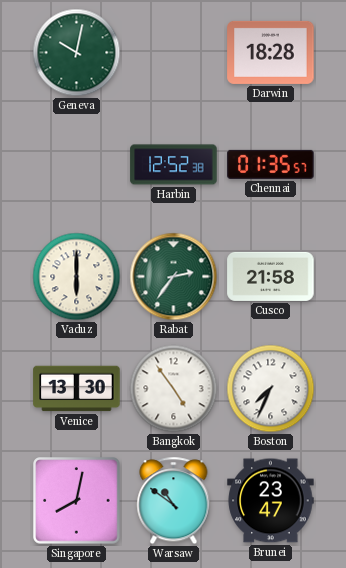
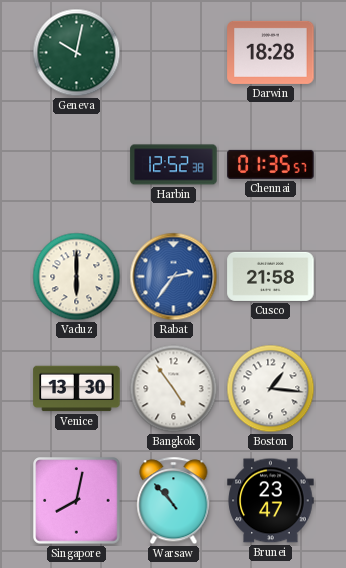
Rabat dial: green -> blue
Boston: 7:34 -> 1:16
Warsaw: 10:51 -> 10:53
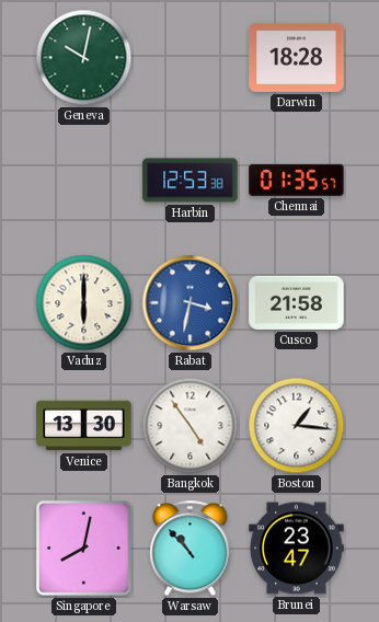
Harbin: 12:52 -> 12:53
Rabat: 2:36 -> 3:32
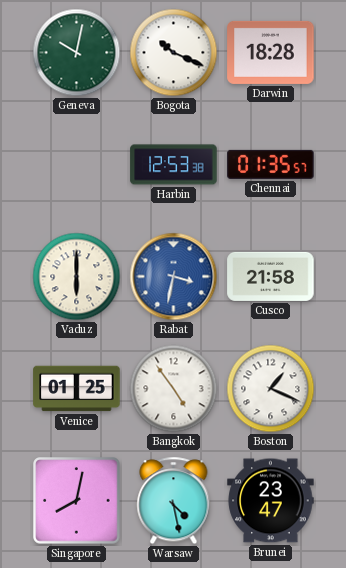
Bogota: none -> 10:19
Venice: 13:30 -> 01:25
Boston: 1:16 -> 1:19
Warsaw: 10:53 -> 4:28
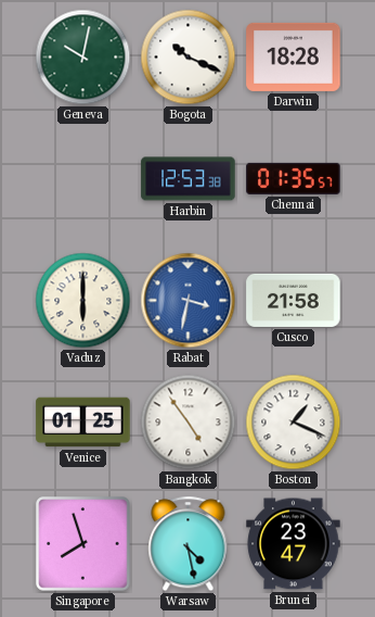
Singapore: 8:02 -> 7:57
